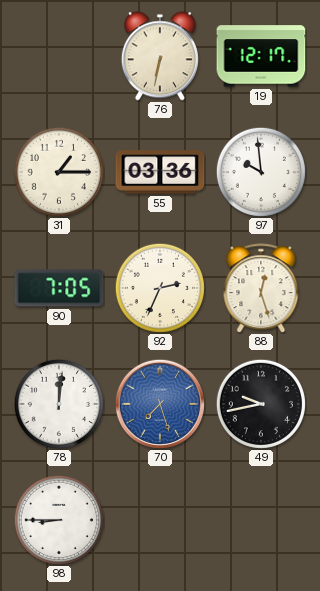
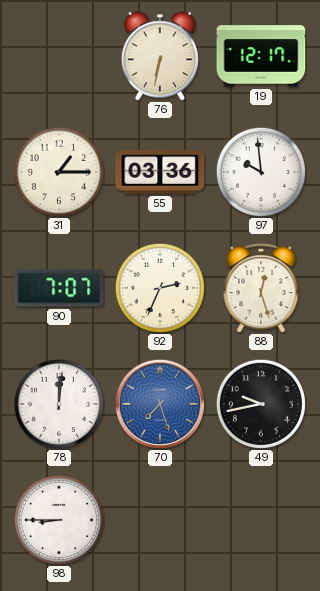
90: 7:05 -> 7:07
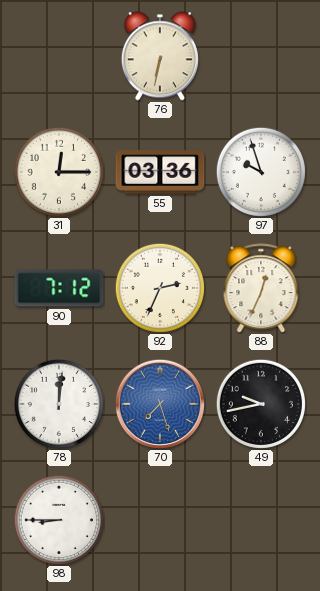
19: 12:17 -> none
31: 1:15 -> 12:15
97: 9:59 -> 9:57
90: 7:07 -> 7:12
88: 12:27 -> 12:34
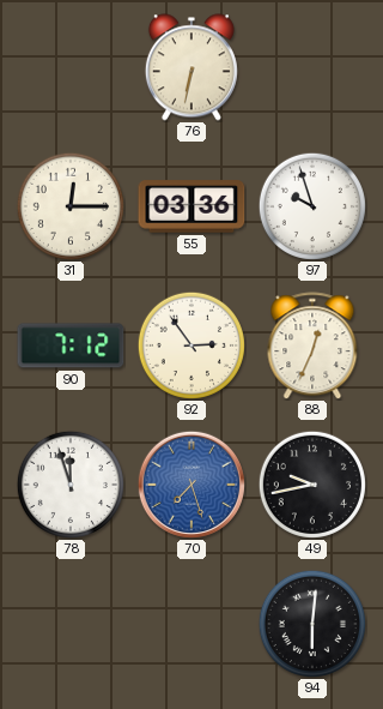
92: 2:34 -> 2:54
78: 12:01 -> 11:57
98: 8:45 -> none
94: none -> 6:01
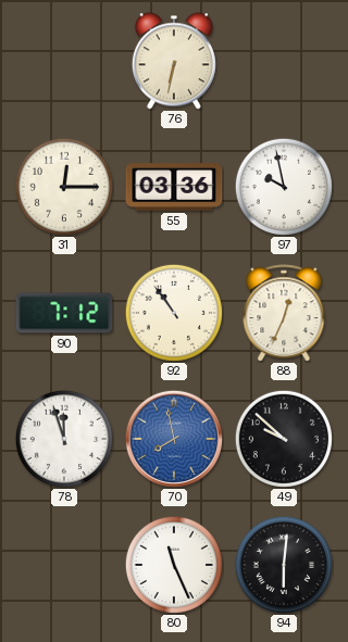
97: 9:57 -> 9:58
92: 2:54 -> 10:54
70: 7:27 -> 7:58
49: 9:43 -> 9:52
80: none -> 11:26
